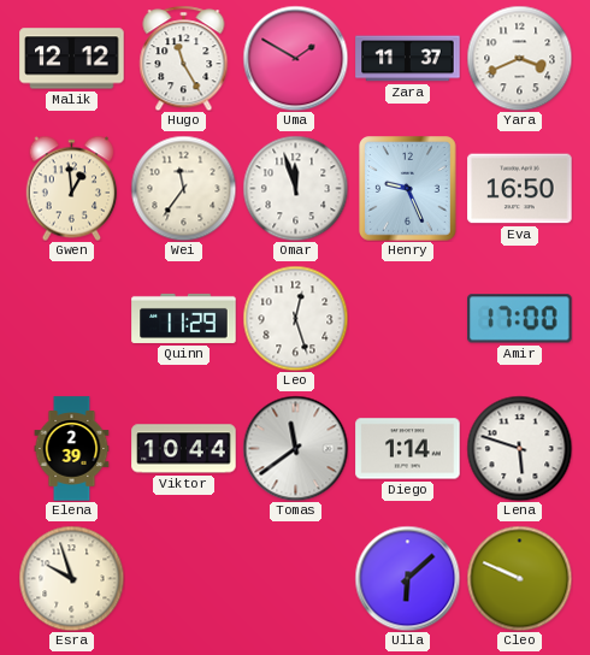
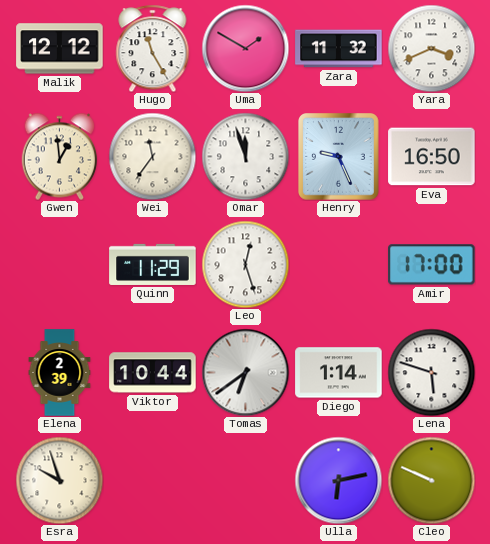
Zara: 11:37 -> 11:32
Tomas: 11:39 -> 6:39
Ulla: 6:08 -> 6:13
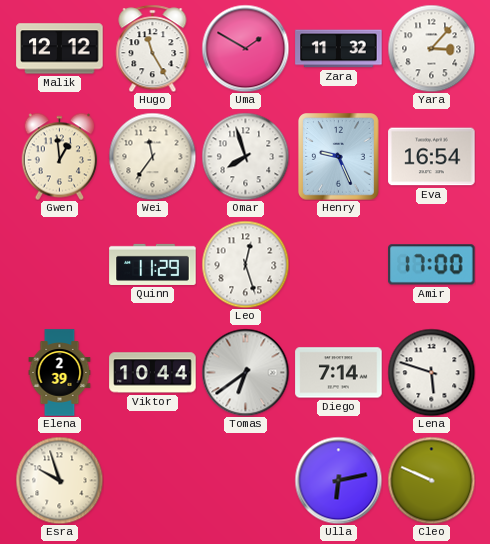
Yara: 3:41 -> 3:07
Omar: 11:57 -> 7:57
Eva: 16:50 -> 16:54
Diego: 1:14 -> 7:14
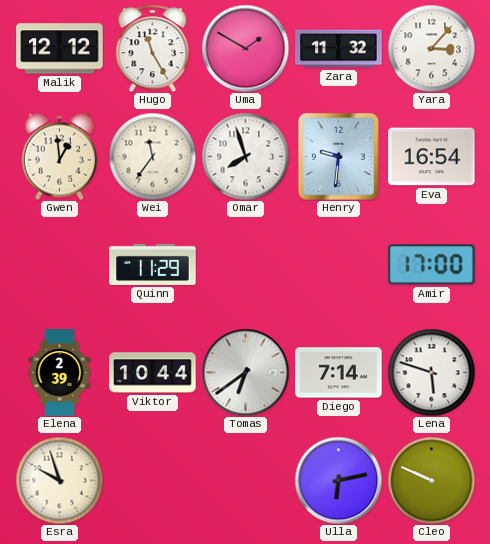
Henry: 9:26 -> 9:31
Leo: 12:27 -> none
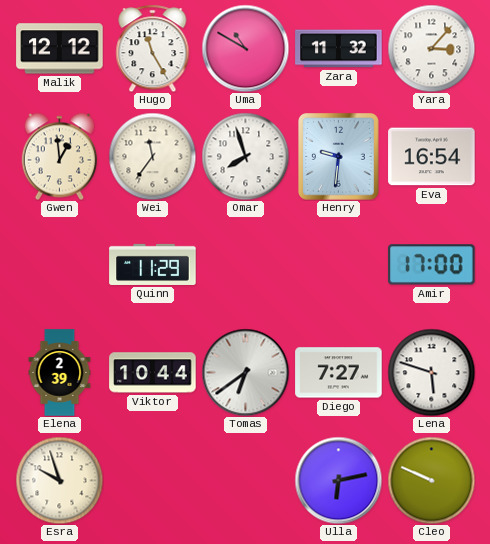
Uma: 1:50 -> 10:50
Diego: 7:14 -> 7:27
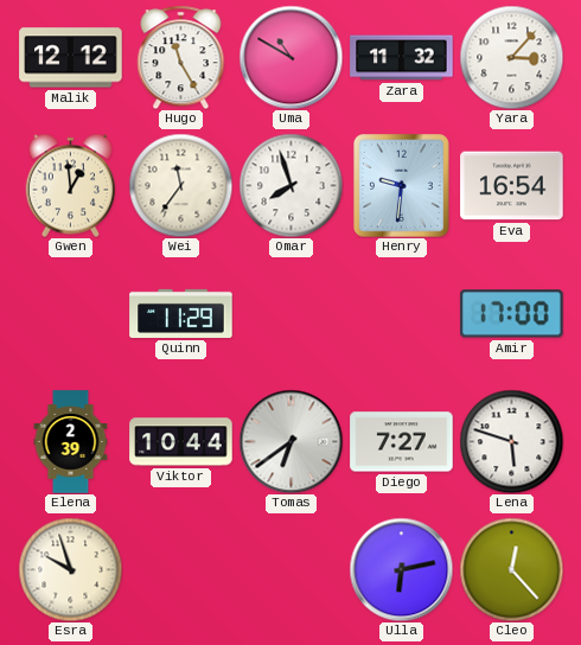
Cleo: 9:49 -> 12:23
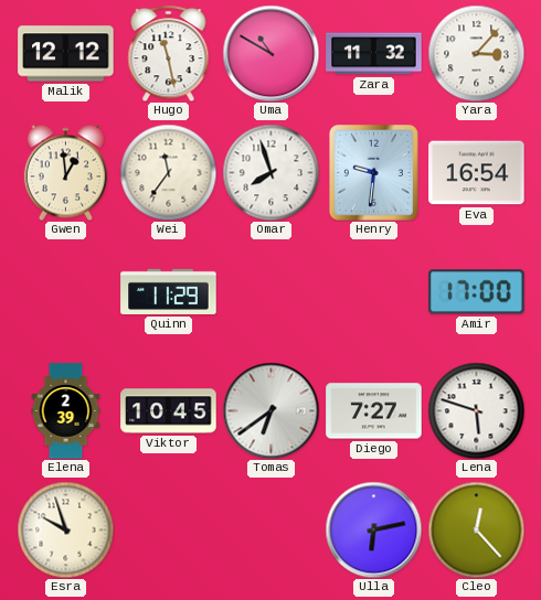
Hugo: 11:25 -> 11:28
Viktor: 10:44 -> 10:45
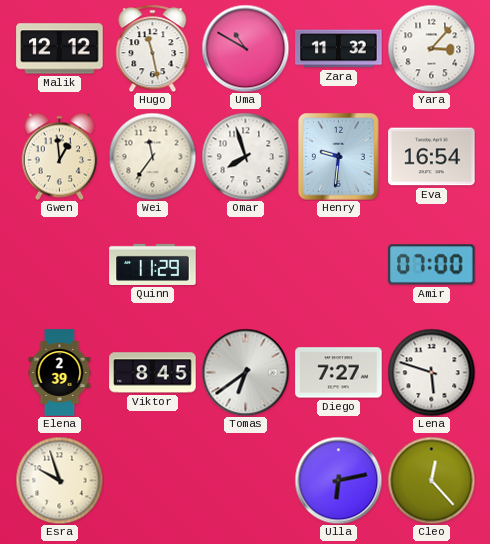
Amir: 17:00 -> 07:00
Viktor: 10:45 -> 8:45
